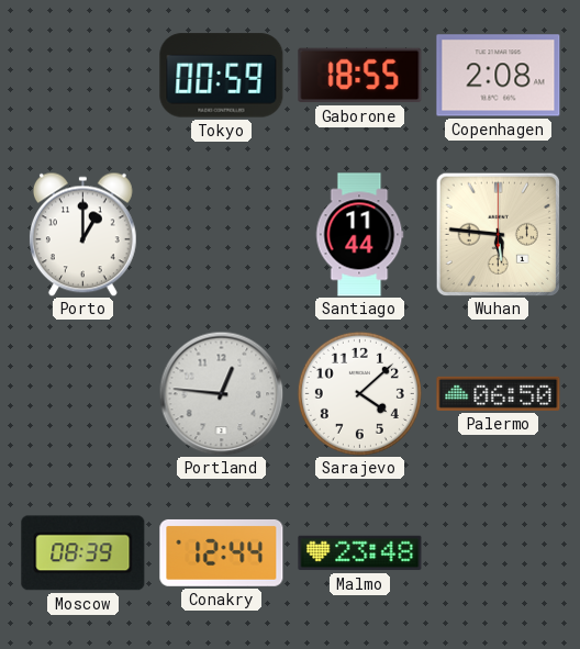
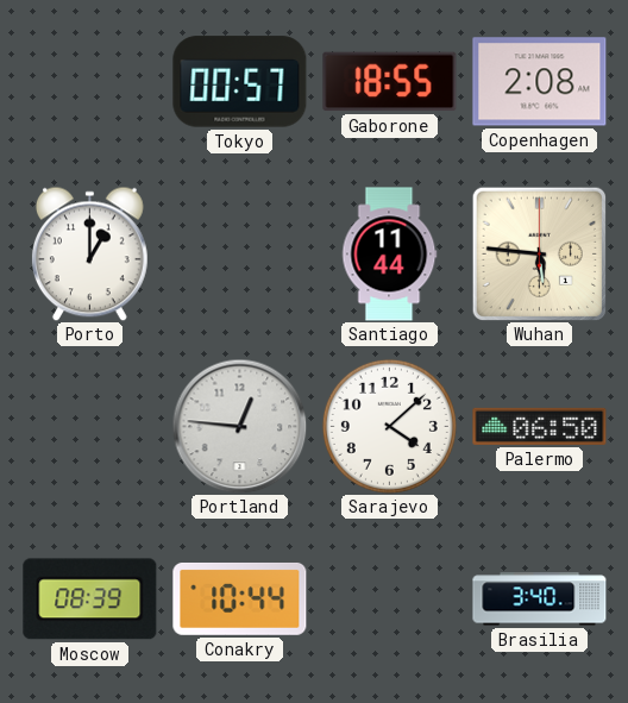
Tokyo: 00:59 -> 00:57
Conakry: 12:44 -> 10:44
Malmo: 23:48 -> none
Brasilia: none -> 3:40
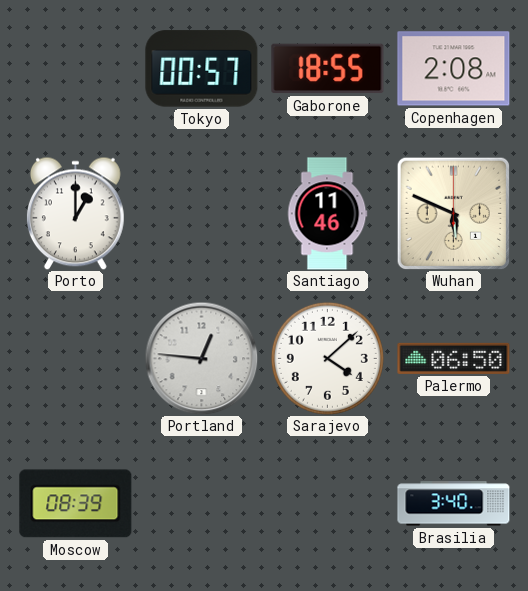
Santiago: 11:44 -> 11:46
Wuhan: 5:46 -> 5:49
Conakry: 10:44 -> none
